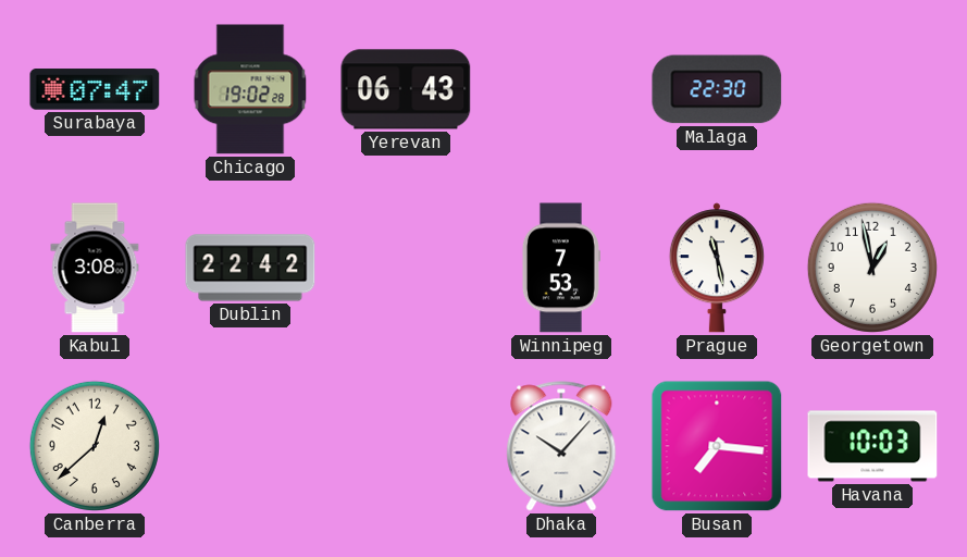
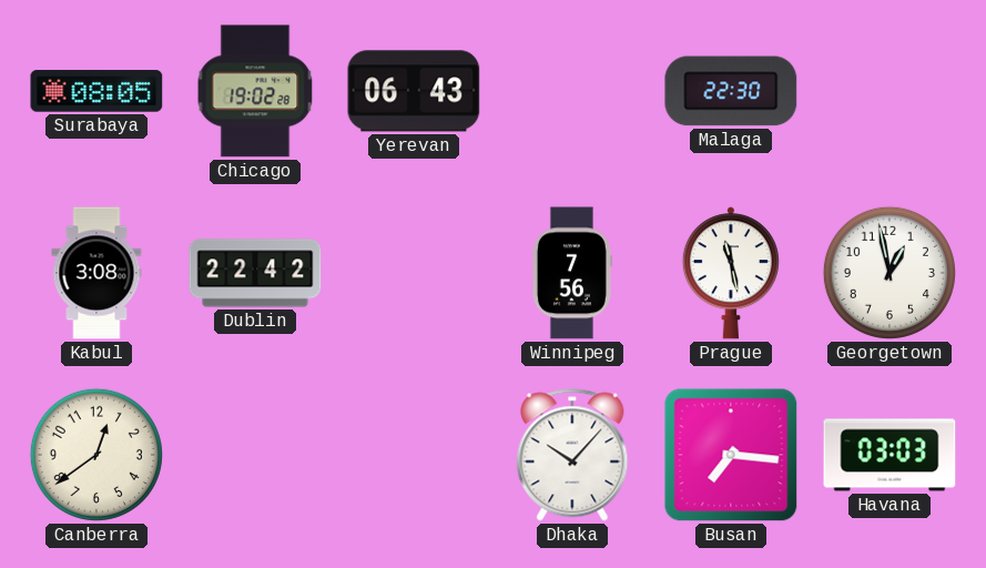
Surabaya: 07:47 -> 08:05
Winnipeg: 7:53 -> 7:56
Canberra: 12:38 -> 12:39
Havana: 10:03 -> 03:03
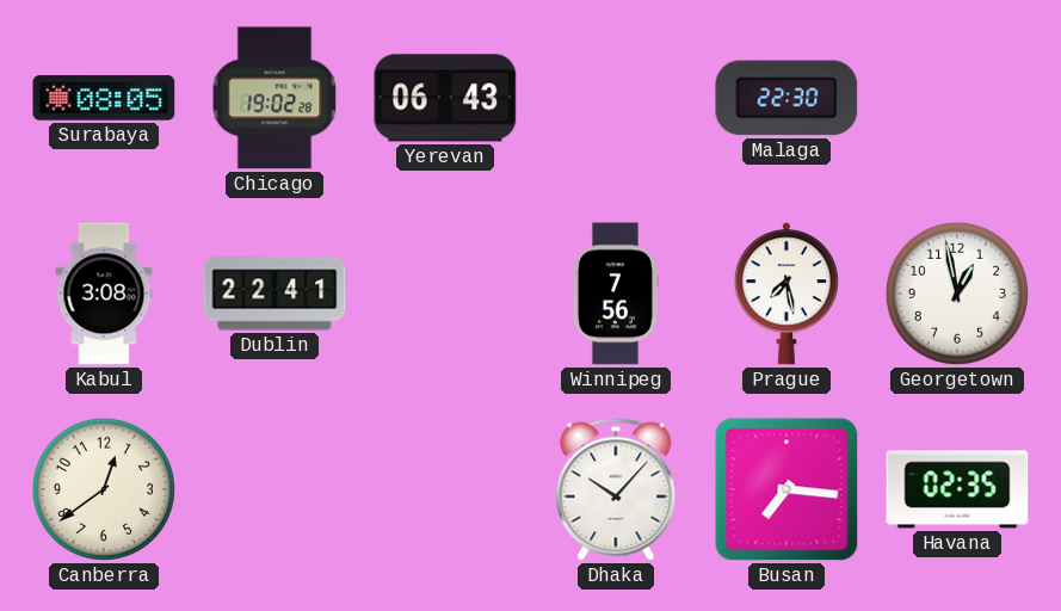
Dublin: 22:42 -> 22:41
Prague: 11:28 -> 7:28
Havana: 03:03 -> 02:35
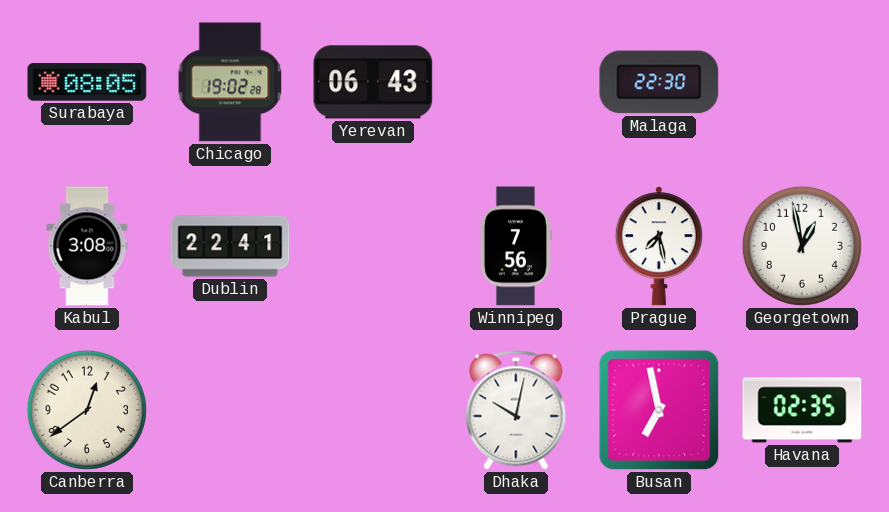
Dhaka: 10:07 -> 10:02
Busan: 7:16 -> 6:58
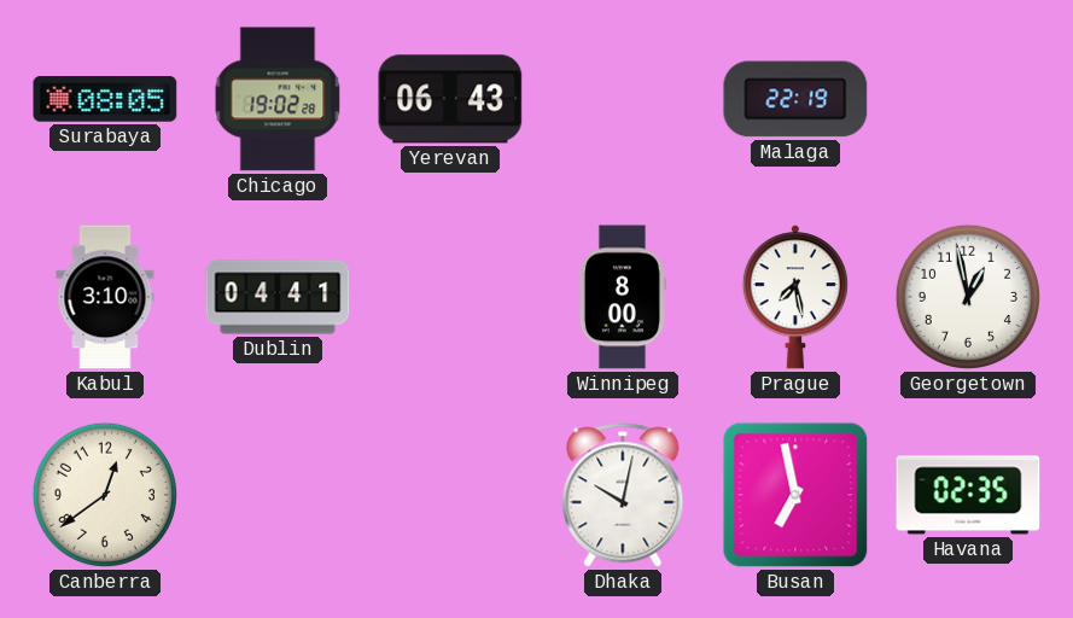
Malaga: 22:30 -> 22:19
Kabul: 3:08 -> 3:10
Dublin: 22:41 -> 04:41
Winnipeg: 7:56 -> 8:00
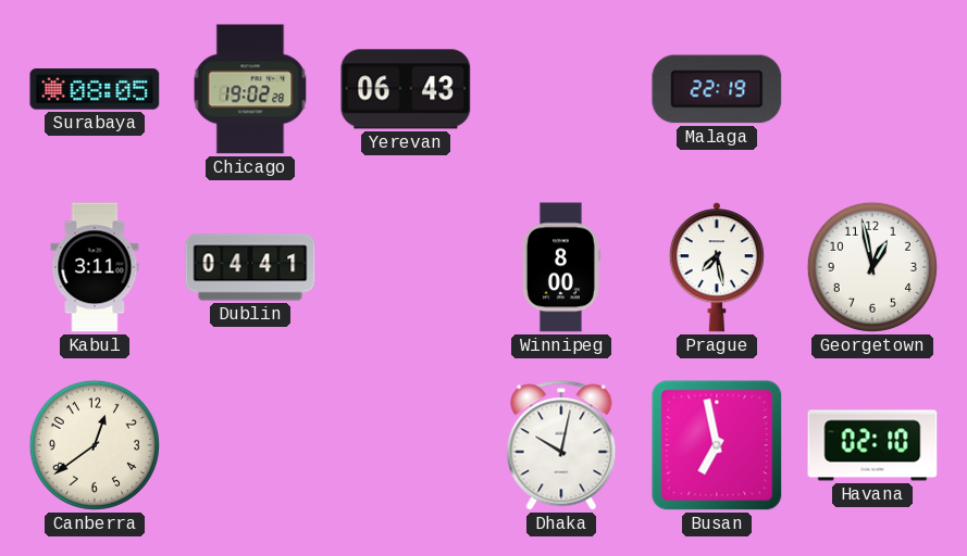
Kabul: 3:10 -> 3:11
Havana: 02:35 -> 02:10
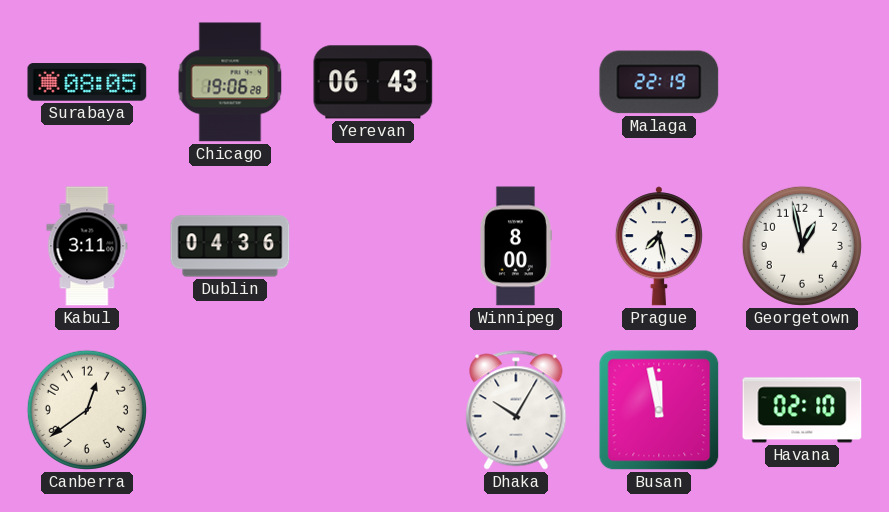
Chicago: 19:02 -> 19:06
Dublin: 04:41 -> 04:36
Dhaka: 10:02 -> 10:05
Busan: 6:58 -> 11:58
